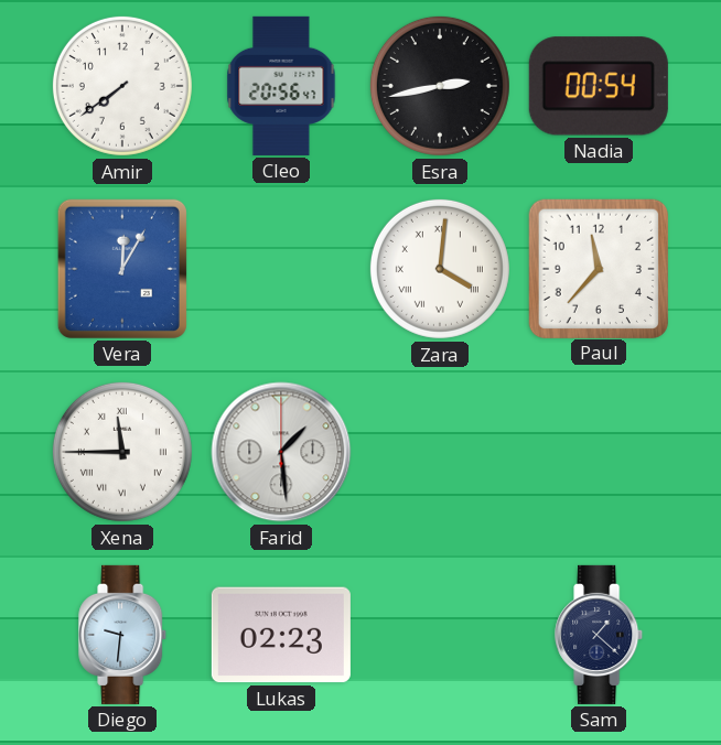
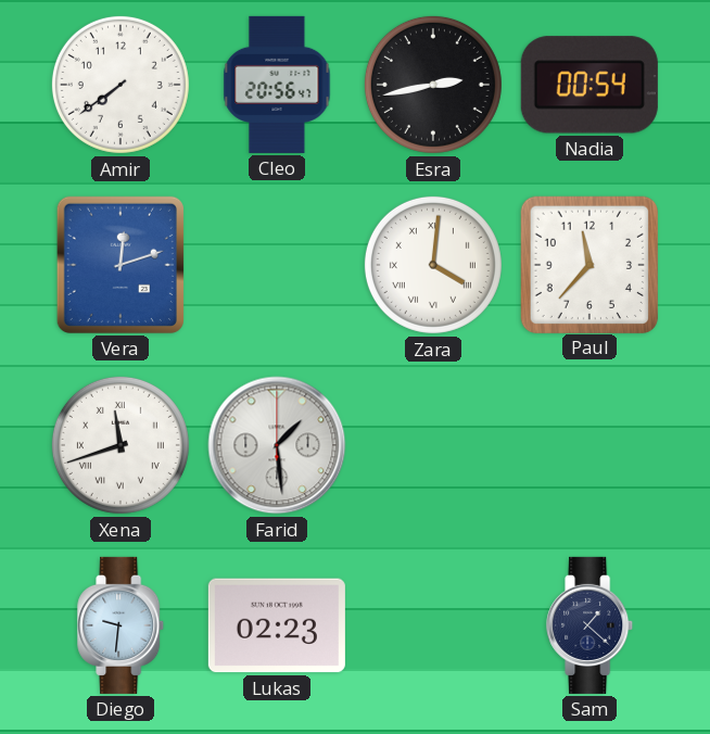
Vera: 12:05 -> 12:12
Xena: 11:45 -> 11:42
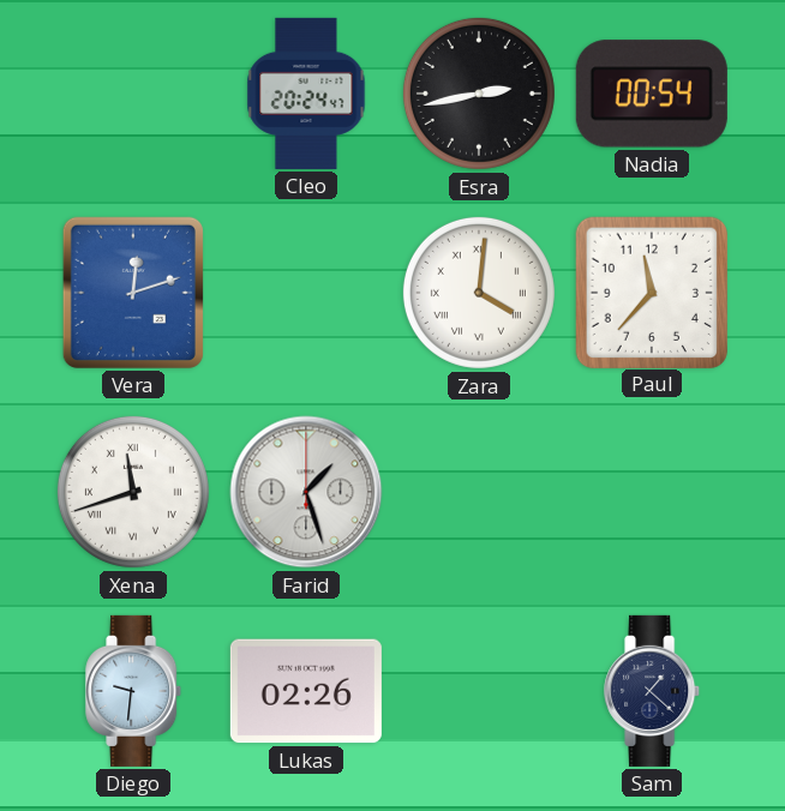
Amir: 7:39 -> none
Cleo: 20:56 -> 20:24
Farid: 1:29 -> 1:27
Lukas: 02:23 -> 02:26
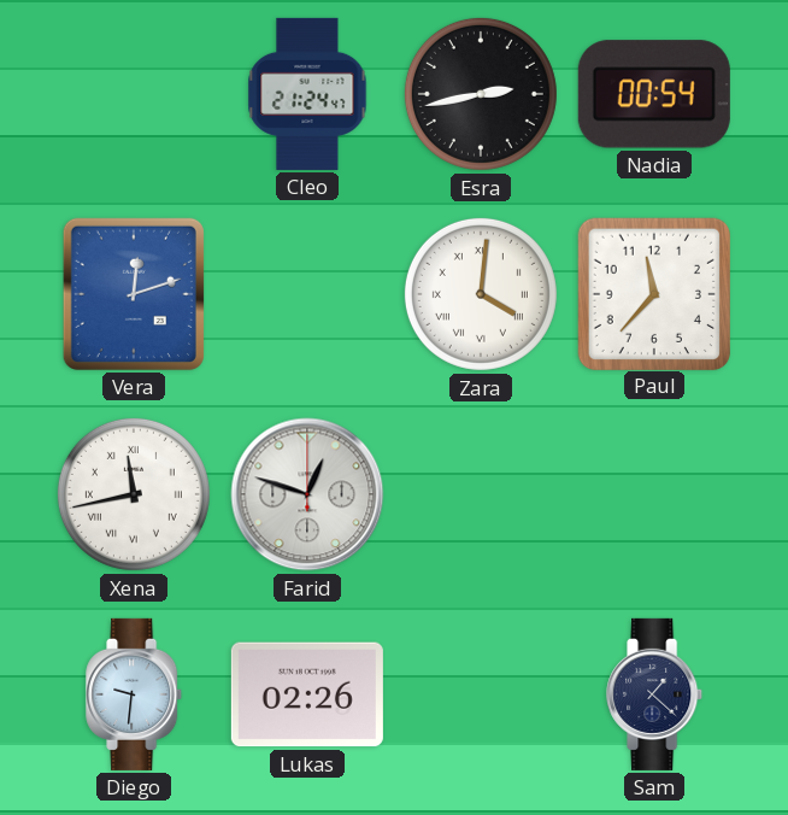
Cleo: 20:24 -> 21:24
Xena: 11:42 -> 11:43
Farid: 1:27 -> 12:48
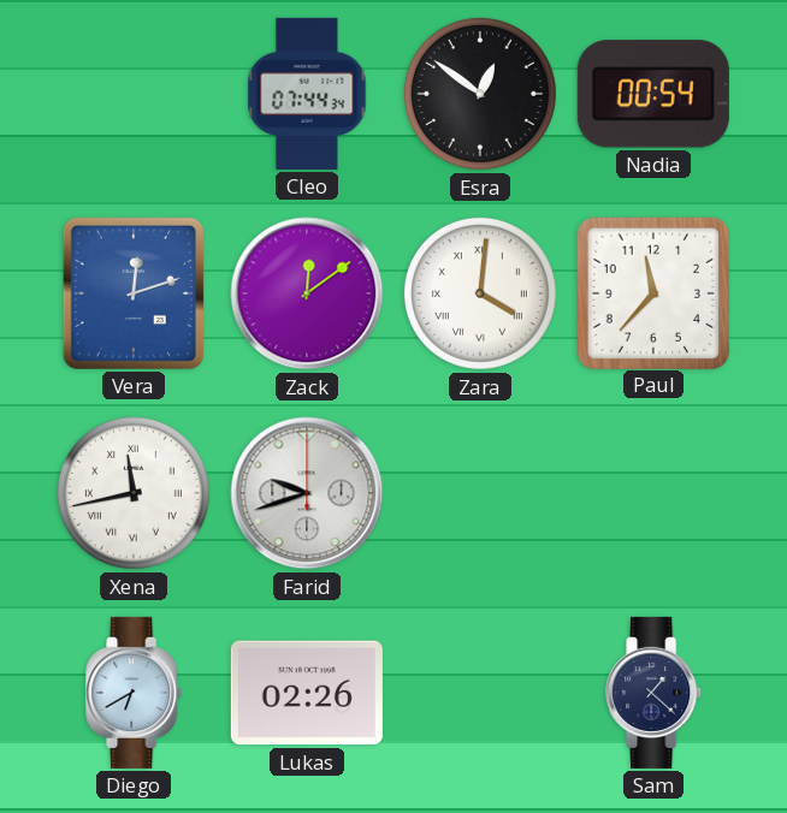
Cleo: 21:24 -> 07:44
Esra: 2:43 -> 12:51
Zack: none -> 12:09
Farid: 12:48 -> 9:42
Diego: 9:31 -> 6:40
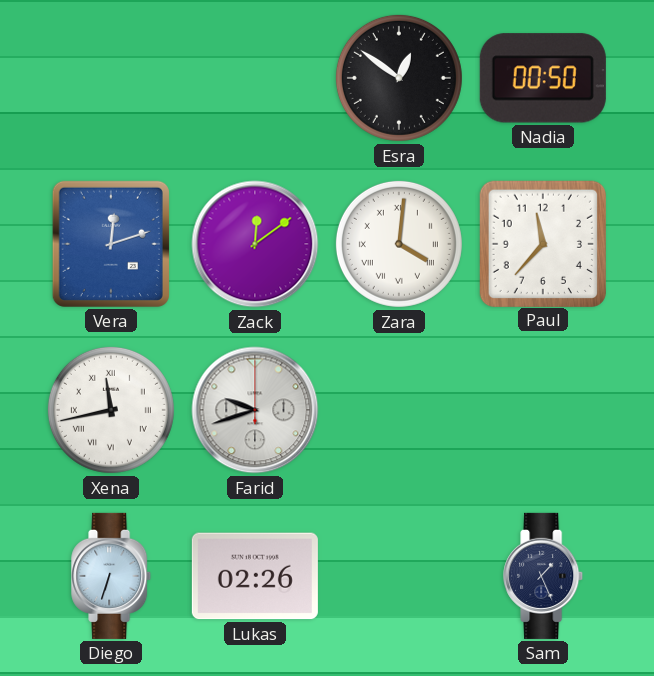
Cleo: 07:44 -> none
Nadia: 00:54 -> 00:50
Diego: 6:40 -> 6:33
Sam: 1:22 -> 1:26
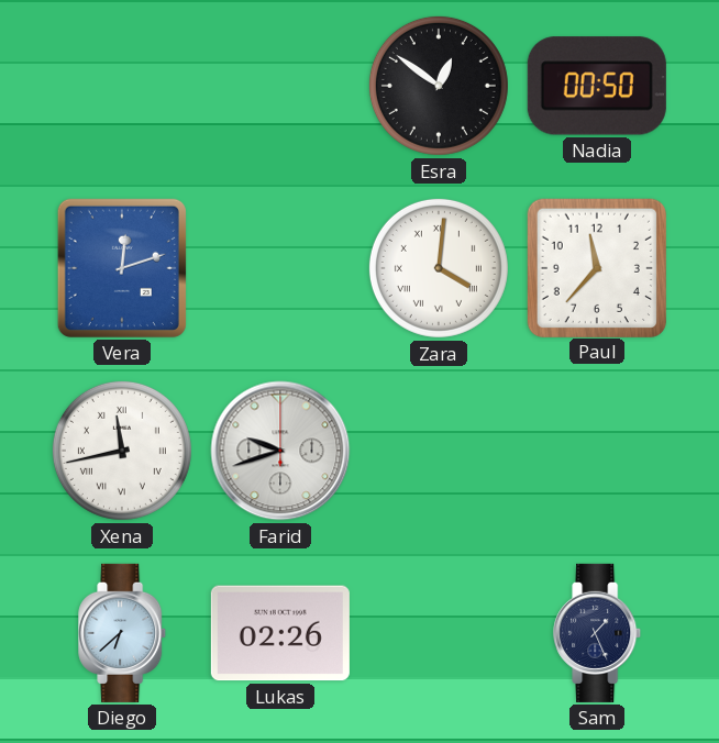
Zack: 12:09 -> none
Diego: 6:33 -> 6:38
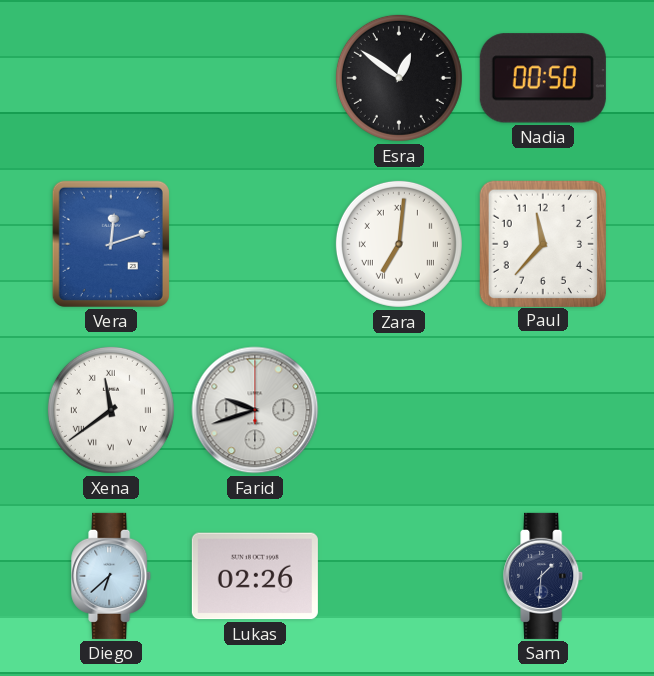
Zara: 4:01 -> 7:01
Xena: 11:43 -> 11:39
Sam: 1:26 -> 1:31
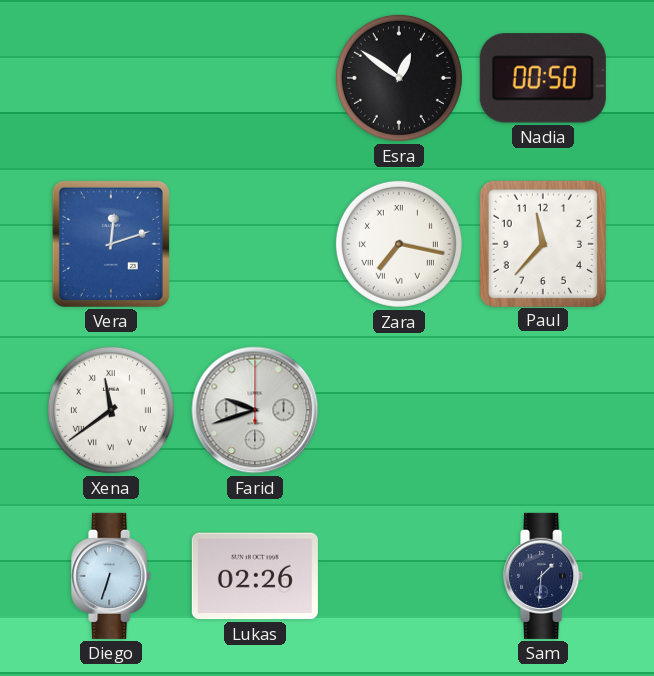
Zara: 7:01 -> 7:17
Diego: 6:38 -> 6:33
